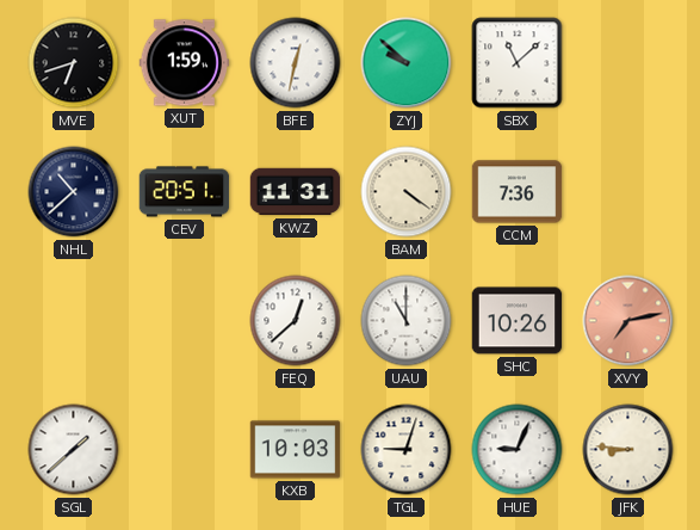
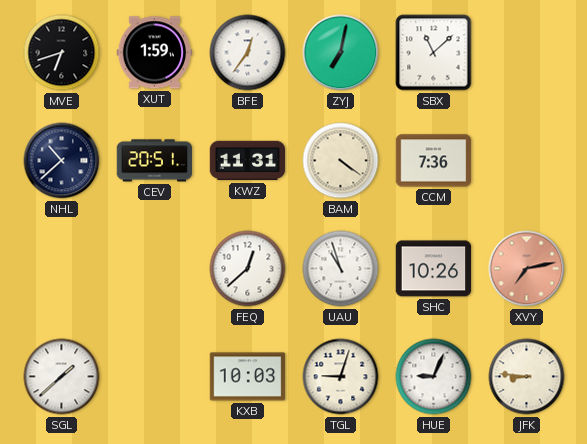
BFE: 12:32 -> 12:36
ZYJ: 9:52 -> 7:02
UAU: 11:00 -> 10:57
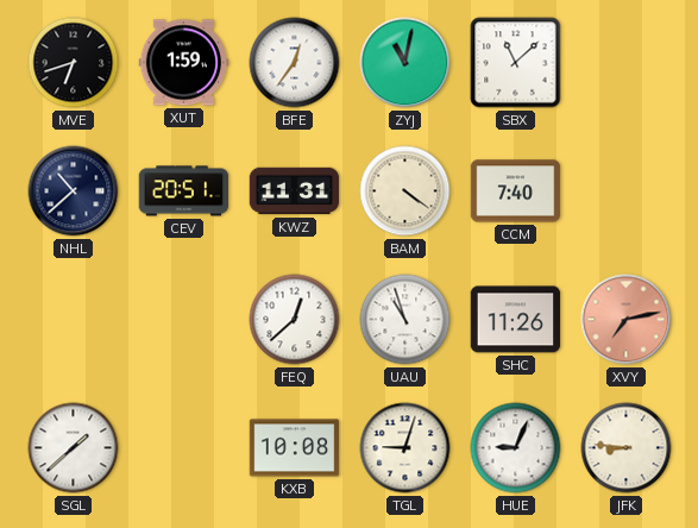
ZYJ: 7:02 -> 11:02
CCM: 7:36 -> 7:40
SHC: 10:26 -> 11:26
KXB: 10:03 -> 10:08
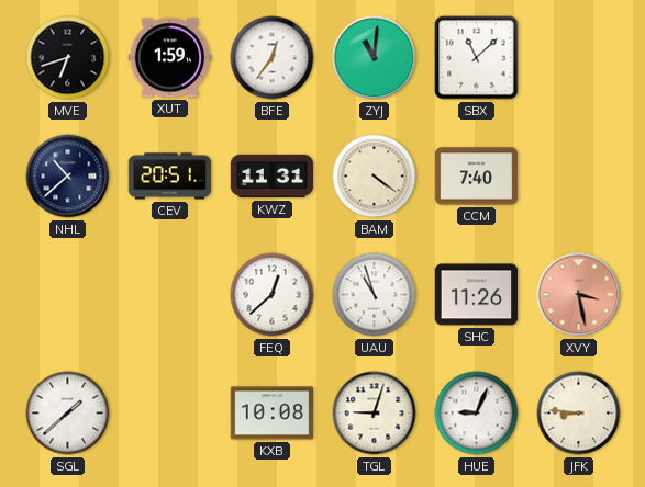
ZYJ: 11:02 -> 11:01
XVY: 7:13 -> 3:28
